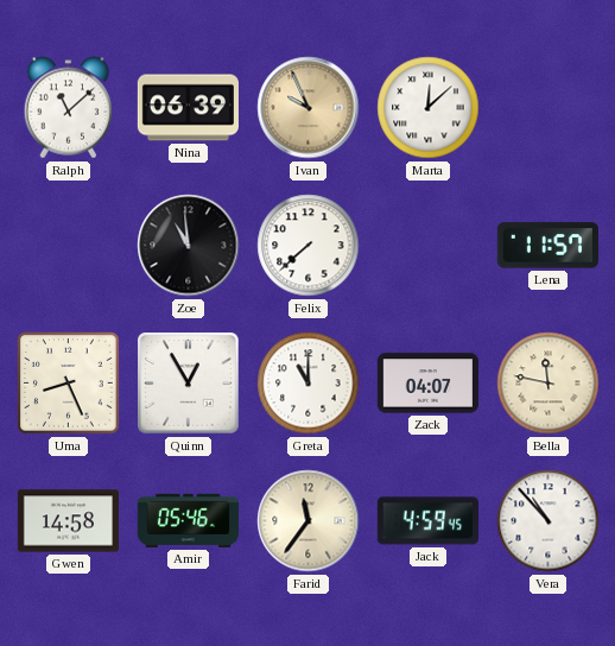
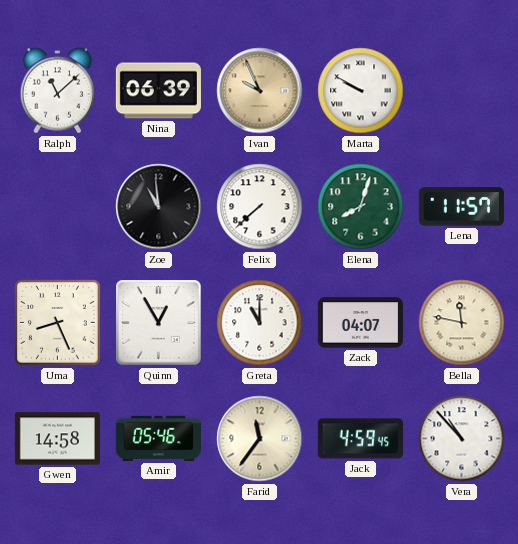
Marta: 12:08 -> 9:50
Elena: none -> 8:03
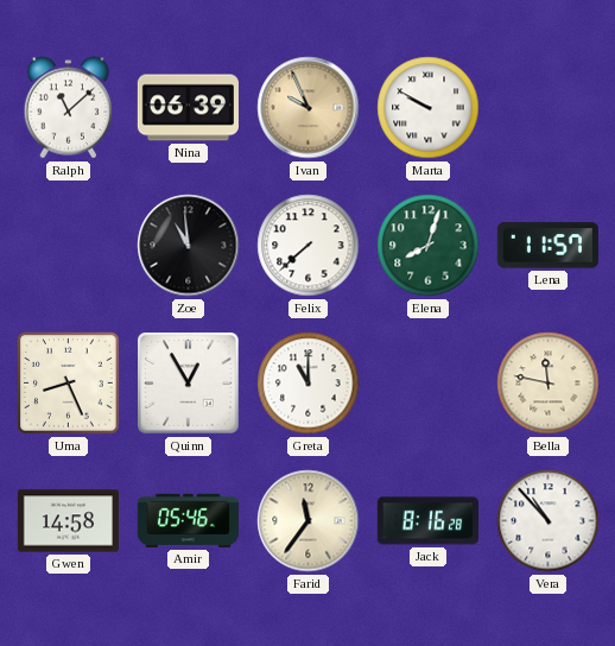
Zack: 04:07 -> none
Jack: 4:59 -> 8:16
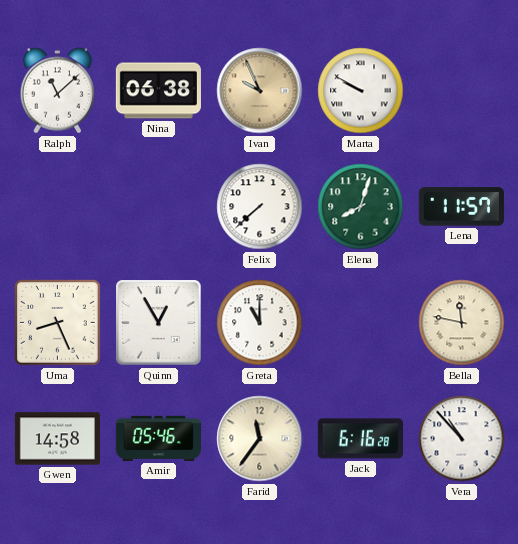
Nina: 06:39 -> 06:38
Zoe: 10:59 -> none
Jack: 8:16 -> 6:16
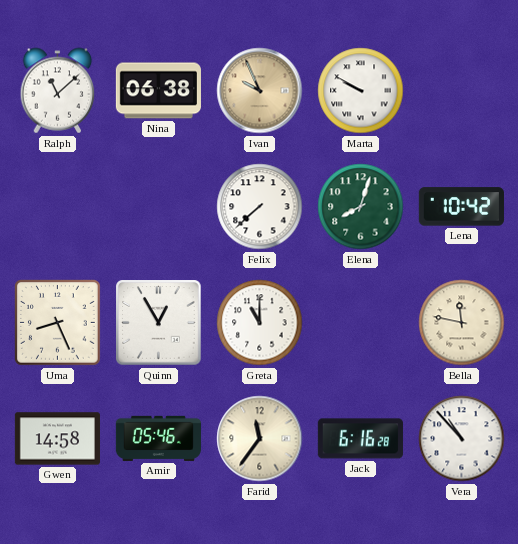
Lena: 11:57 -> 10:42
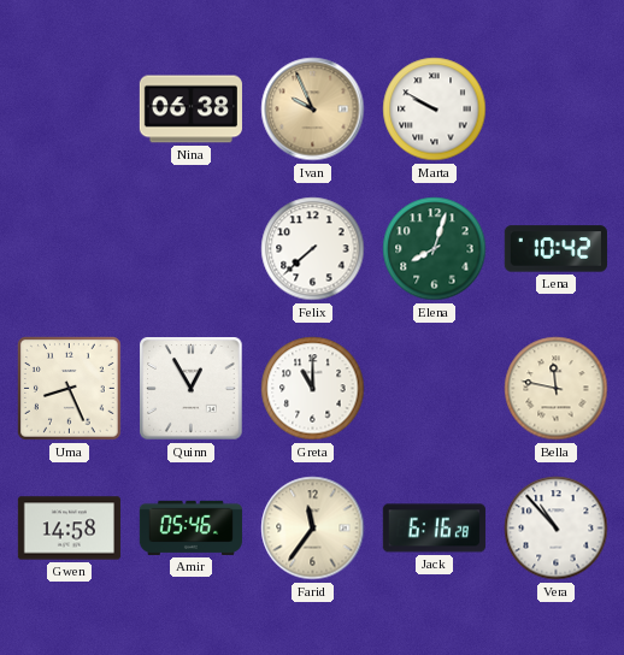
Ralph: 11:08 -> none
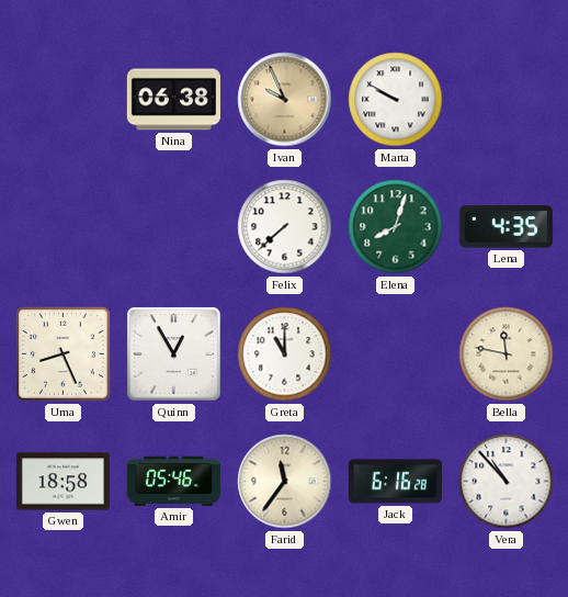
Lena: 10:42 -> 4:35
Gwen: 14:58 -> 18:58
